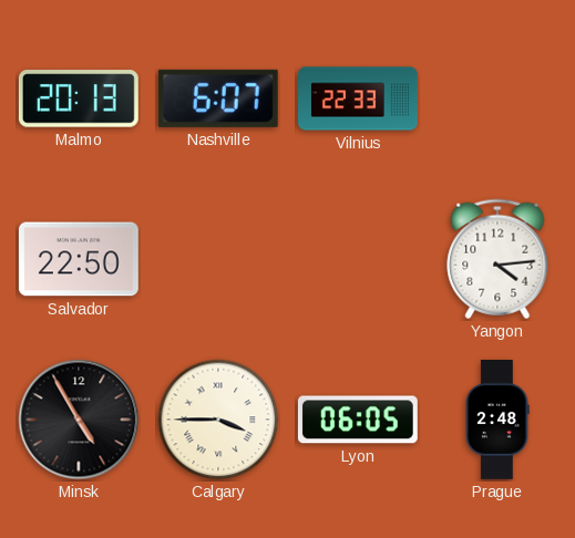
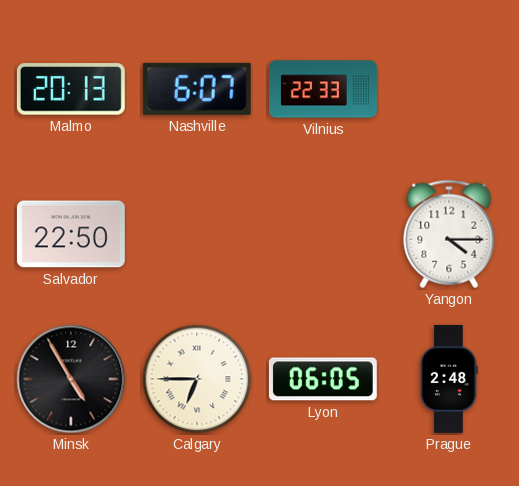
Yangon: 4:14 -> 4:15
Calgary: 3:45 -> 6:45
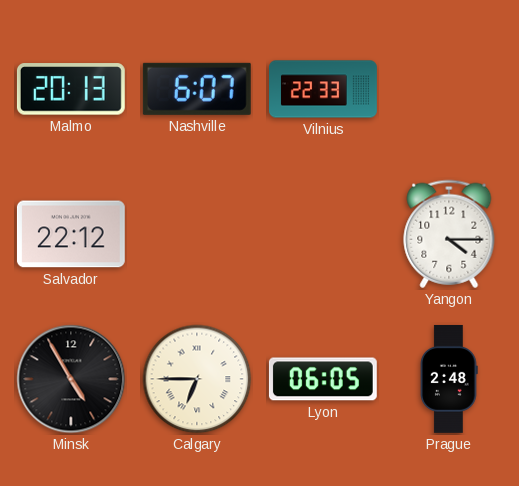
Salvador: 22:50 -> 22:12
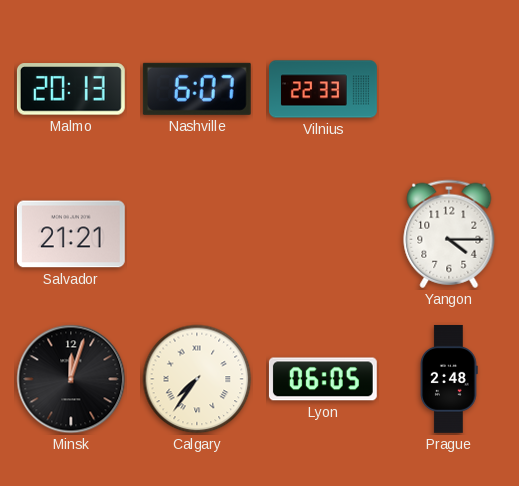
Salvador: 22:12 -> 21:21
Minsk: 4:55 -> 12:03
Calgary: 6:45 -> 7:36
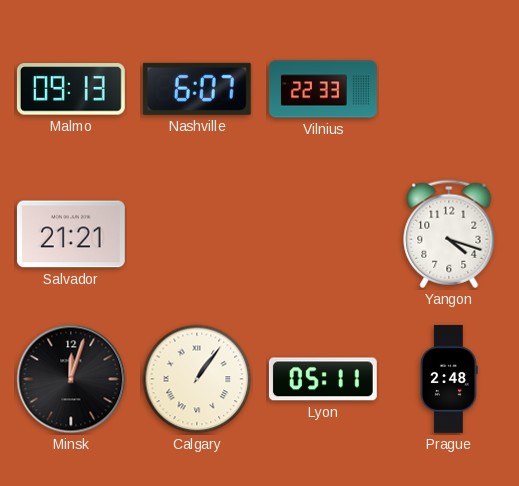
Malmo: 20:13 -> 09:13
Yangon: 4:15 -> 4:18
Calgary: 7:36 -> 1:06
Lyon: 06:05 -> 05:11
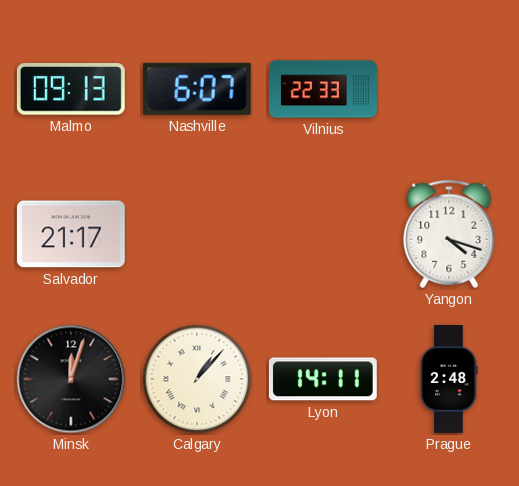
Salvador: 21:21 -> 21:17
Calgary: 1:06 -> 1:07
Lyon: 05:11 -> 14:11
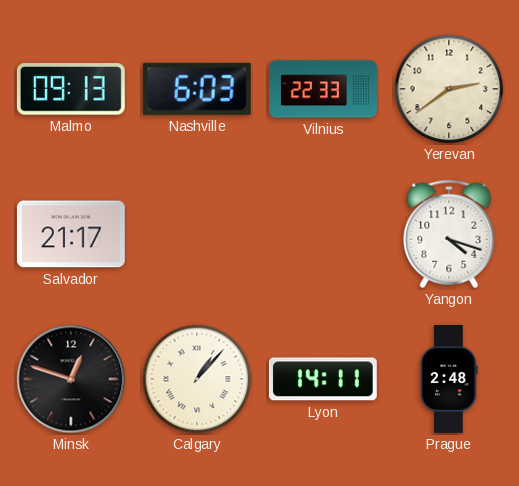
Nashville: 6:07 -> 6:03
Yerevan: none -> 2:39
Minsk: 12:03 -> 12:48
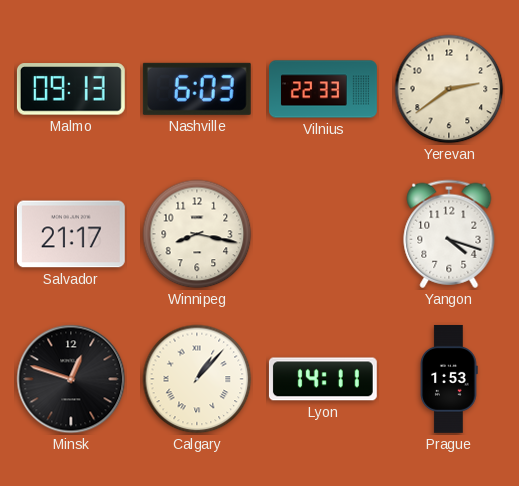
Winnipeg: none -> 8:17
Prague: 2:48 -> 1:53
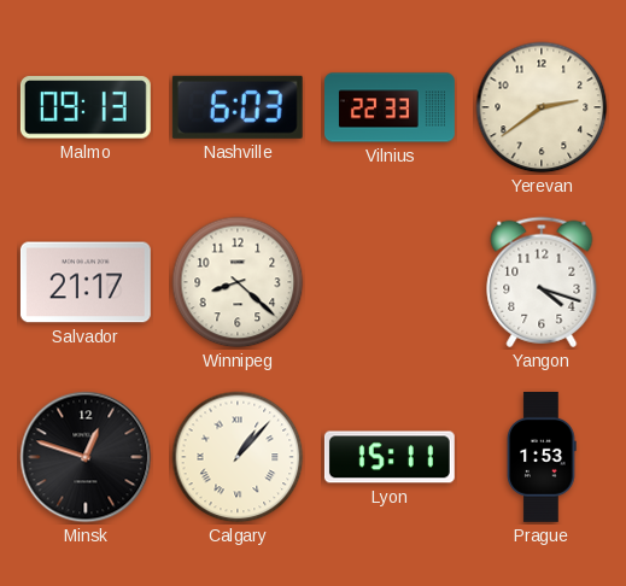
Winnipeg: 8:17 -> 8:22
Lyon: 14:11 -> 15:11
